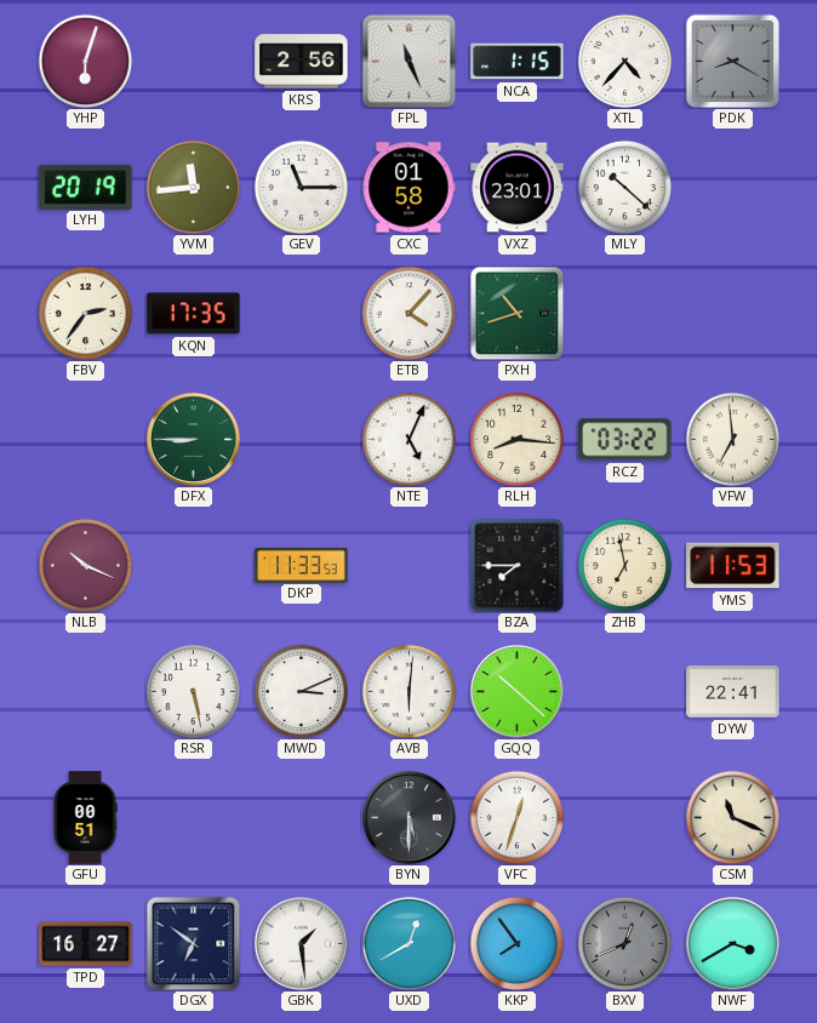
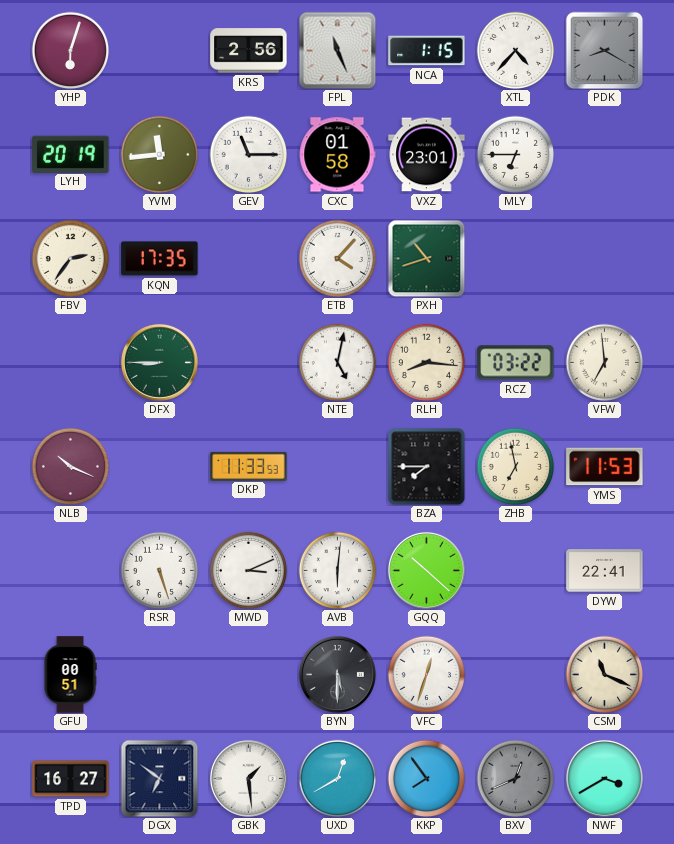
MLY: 10:22 -> 6:45
NTE: 5:04 -> 5:02
RSR: 5:28 -> 5:27
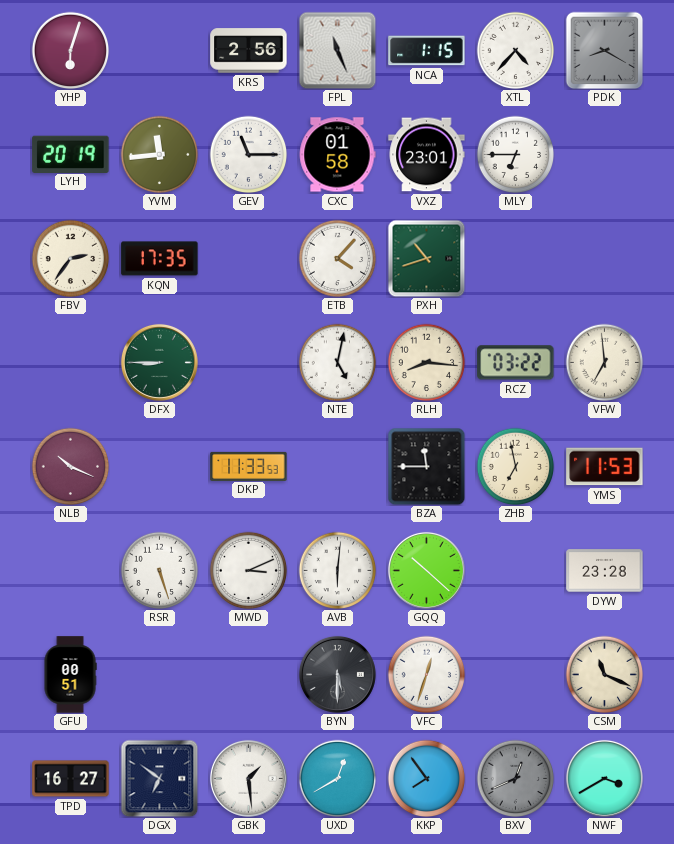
BZA: 7:45 -> 11:45
DYW: 22:41 -> 23:28
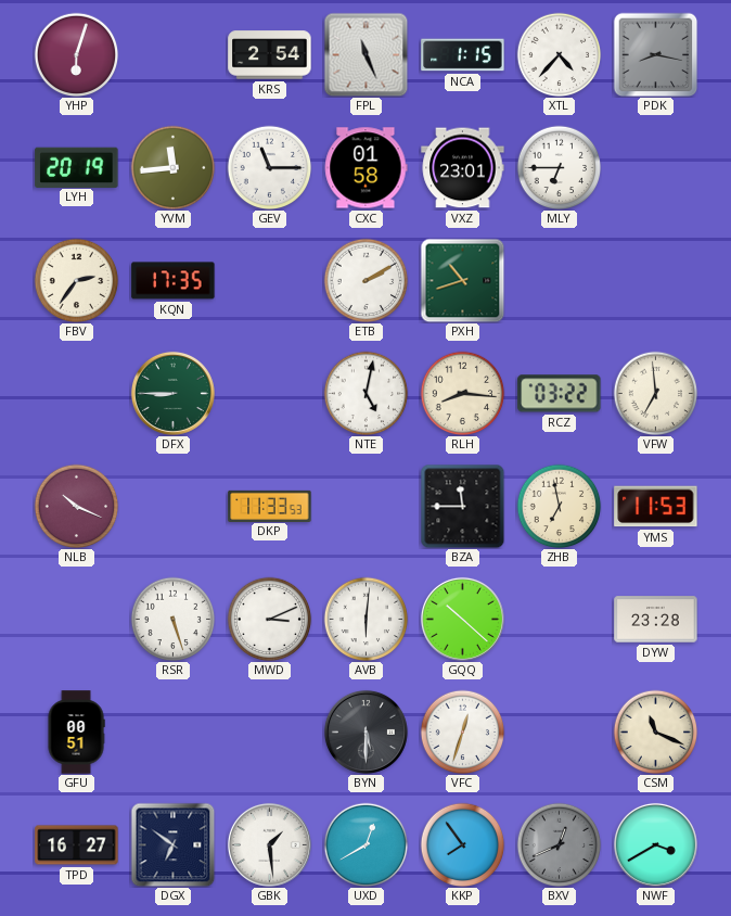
KRS: 2:56 -> 2:54
PDK: 8:20 -> 8:17
ETB: 4:07 -> 2:10
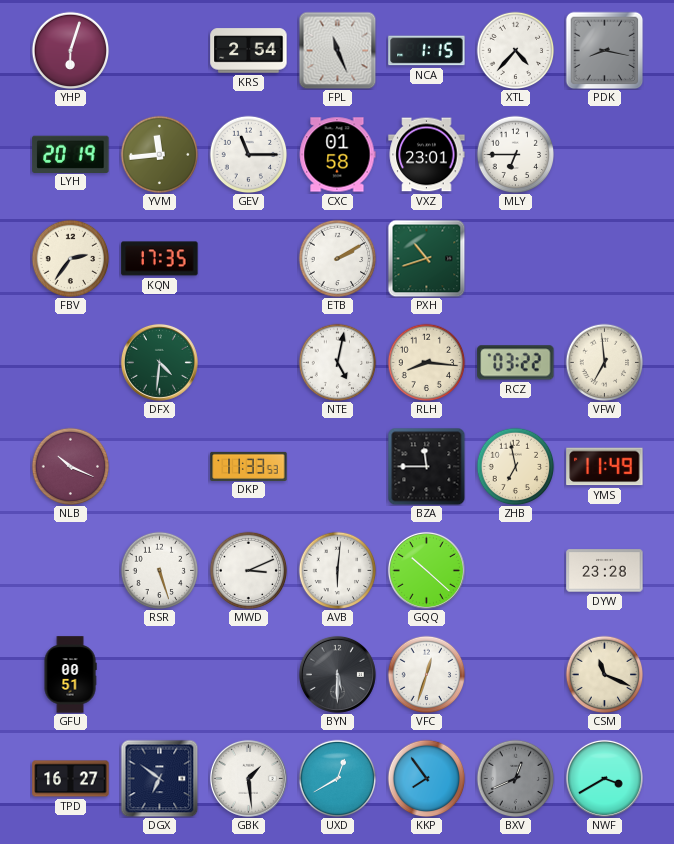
DFX: 8:45 -> 4:31
YMS: 11:53 -> 11:49
